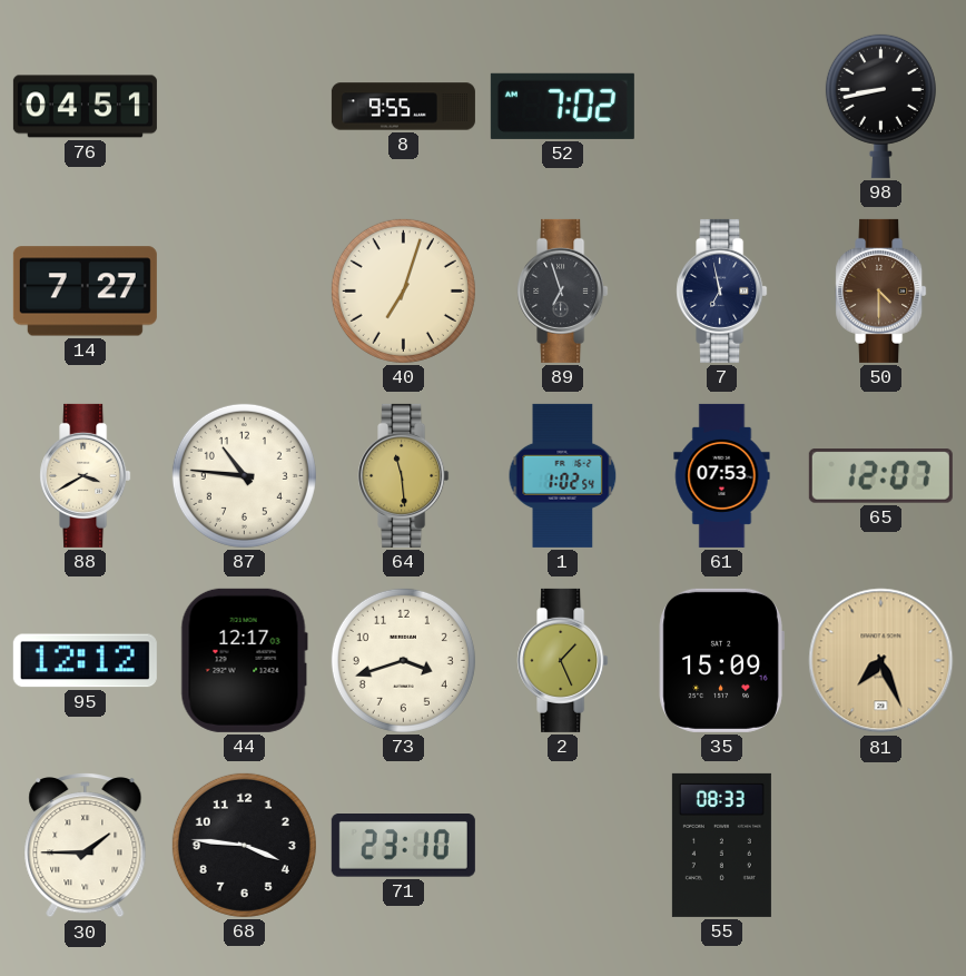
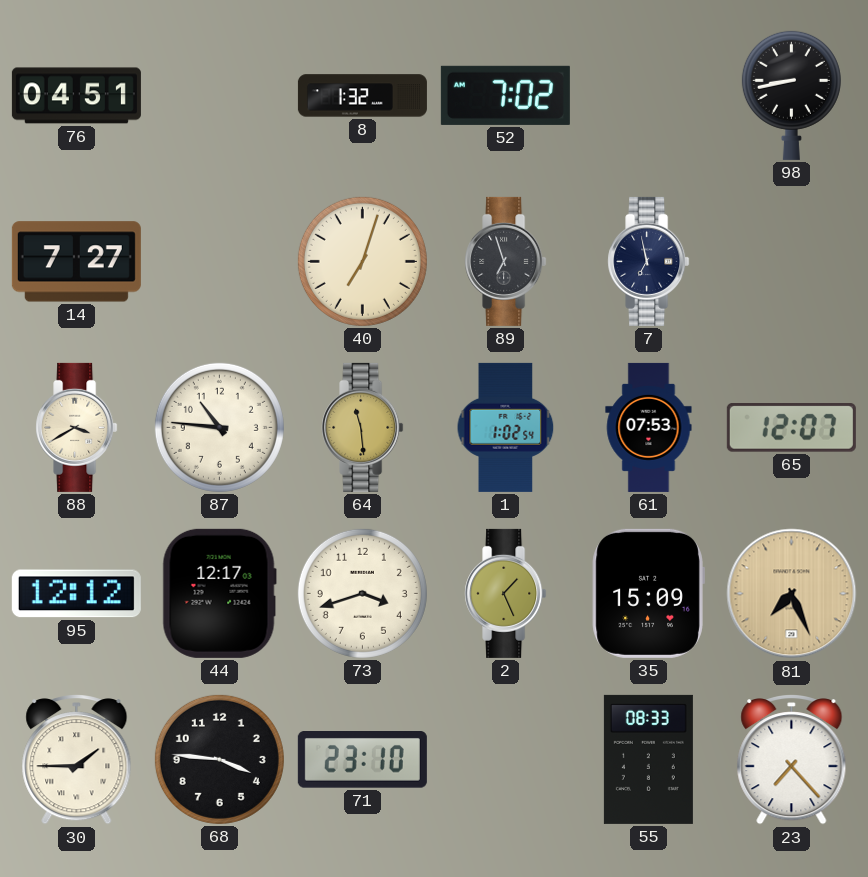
8: 9:55 -> 1:32
50: 4:30 -> none
23: none -> 7:23
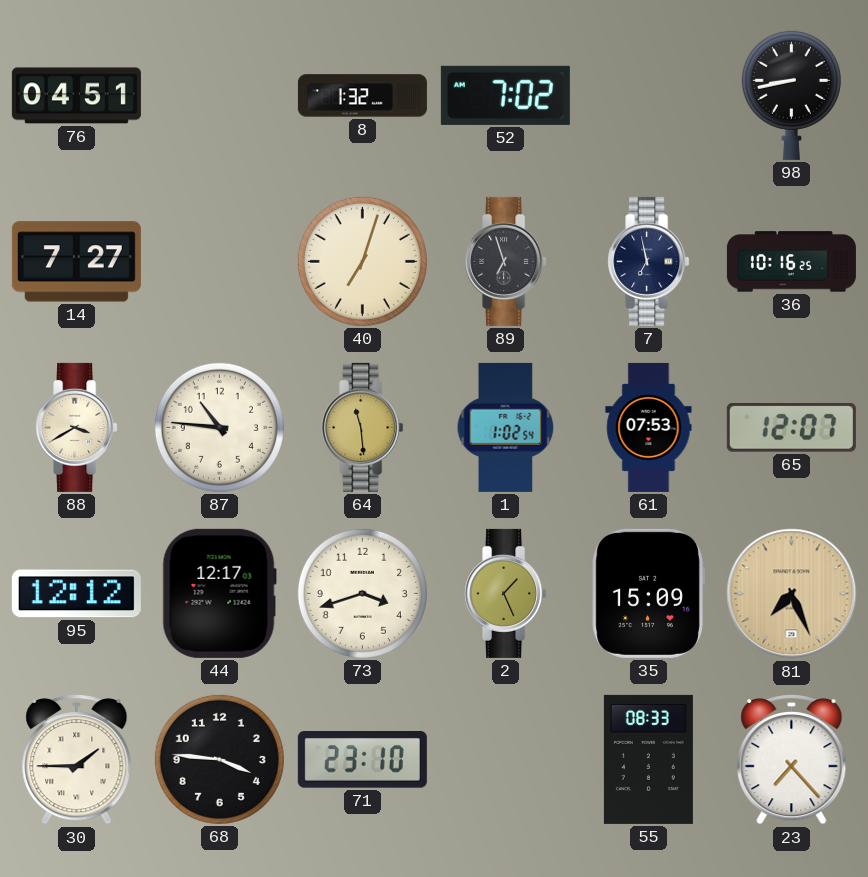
36: none -> 10:16
